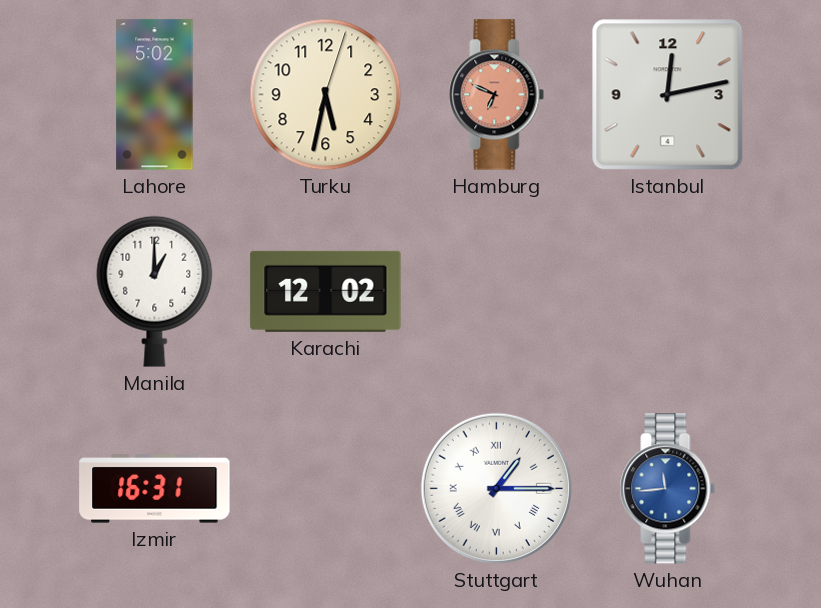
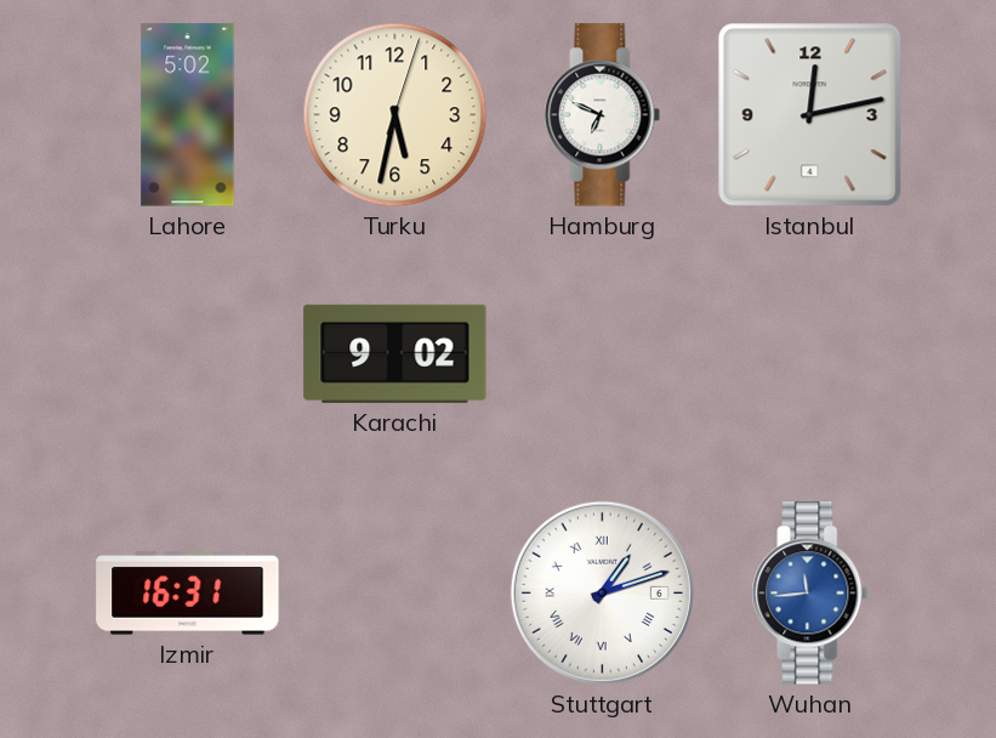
Hamburg dial: salmon -> white
Manila: 1:00 -> none
Karachi: 12:02 -> 9:02
Stuttgart: 1:15 -> 1:12
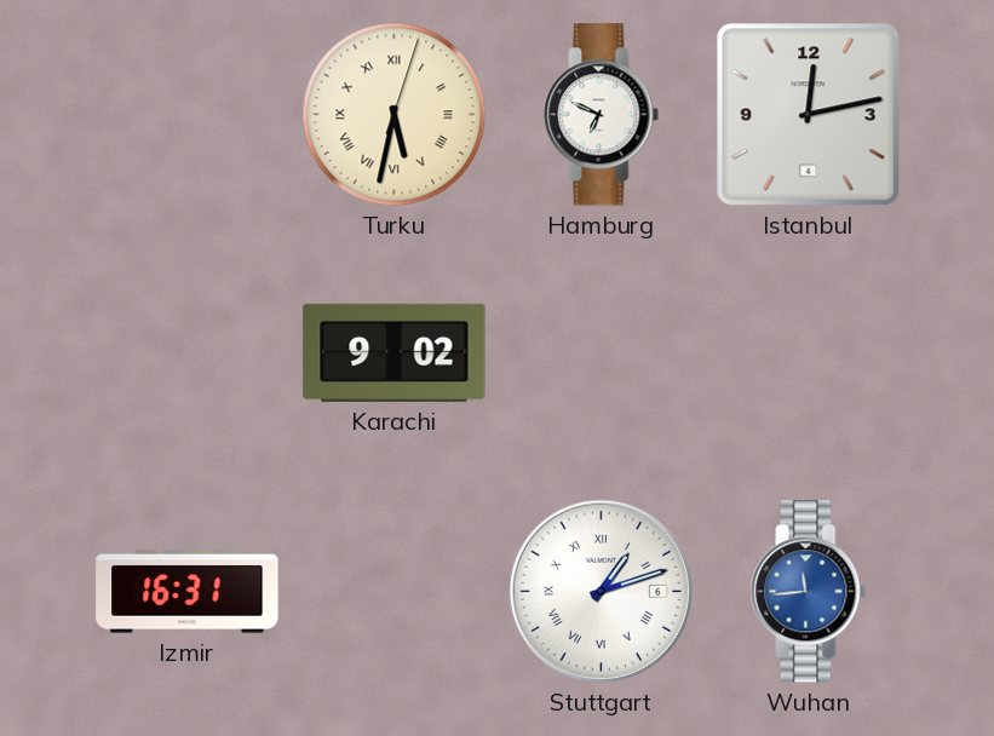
Lahore: 5:02 -> none
Turku numerals: Arabic -> Roman
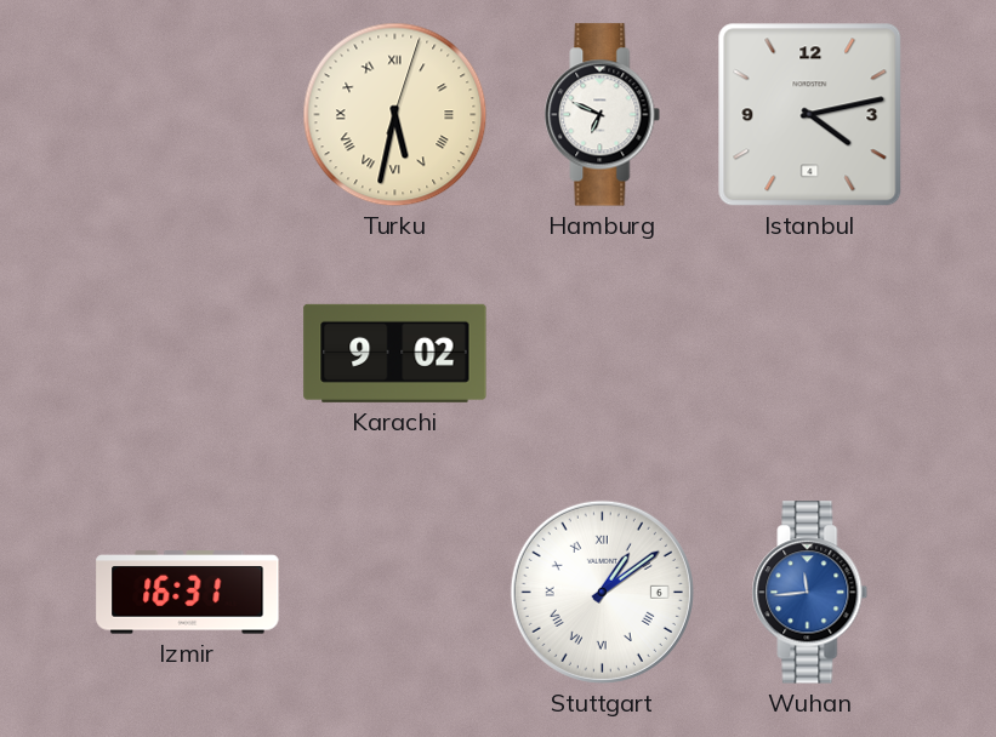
Istanbul: 12:13 -> 4:13
Stuttgart: 1:12 -> 1:09
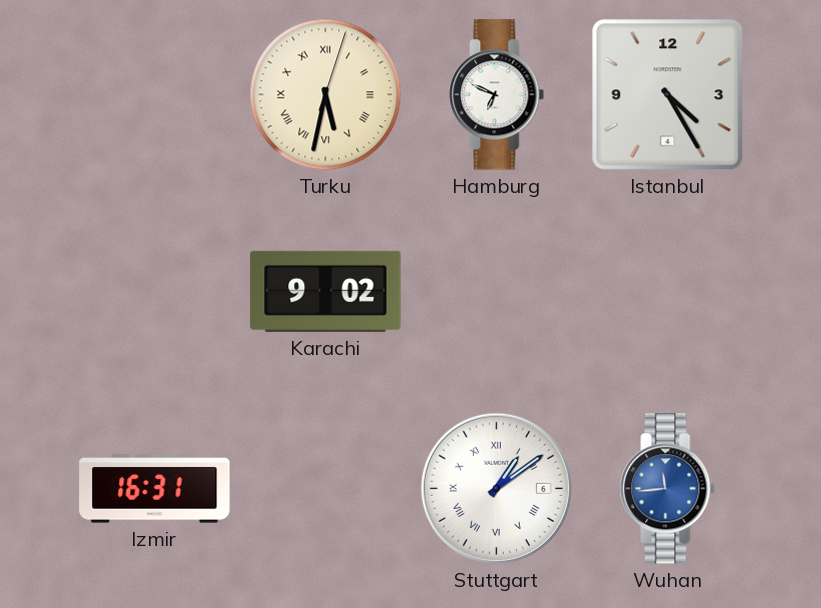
Istanbul: 4:13 -> 4:25
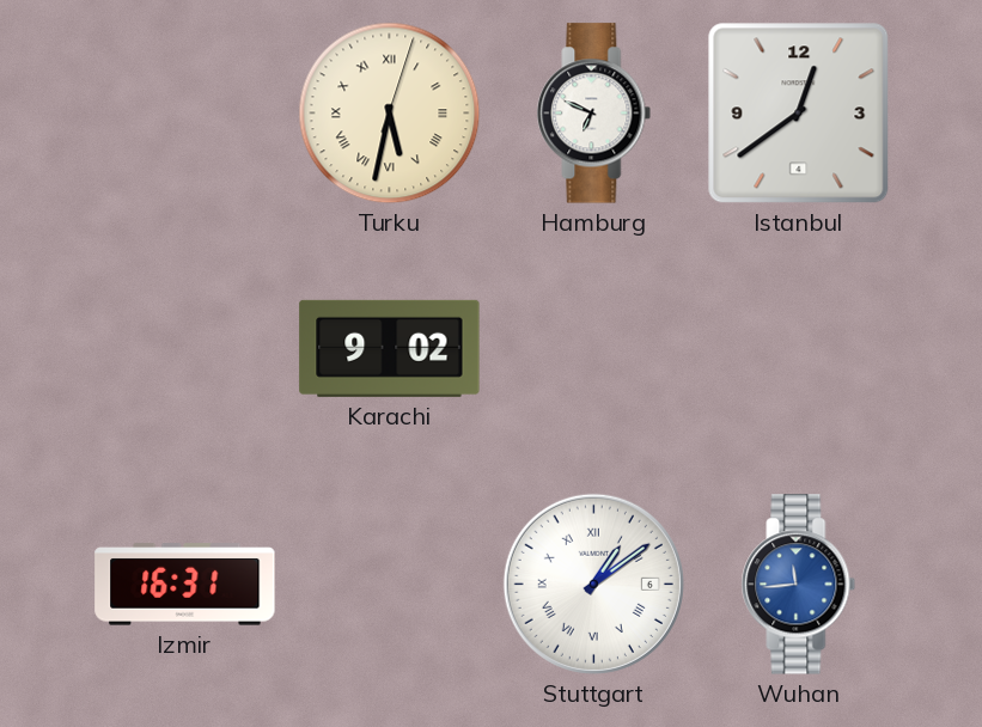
Istanbul: 4:25 -> 12:39
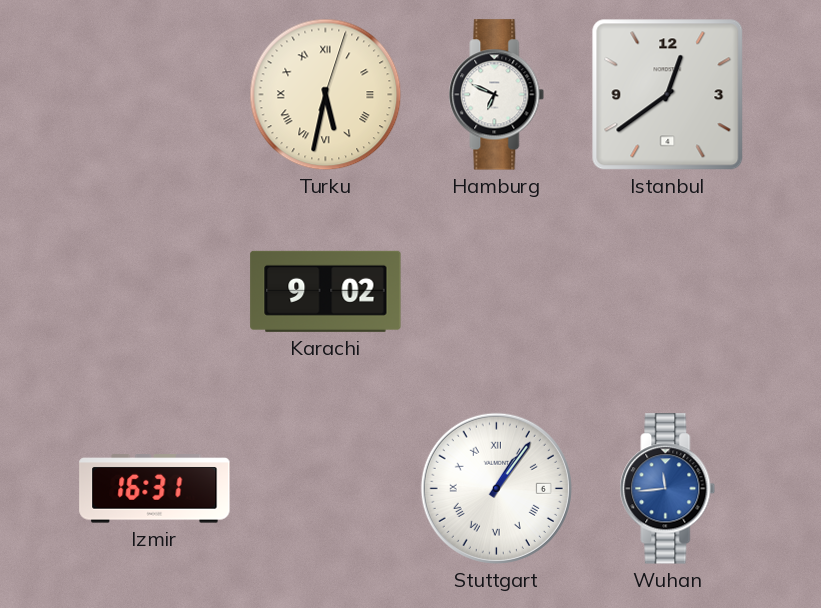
Stuttgart: 1:09 -> 1:06
